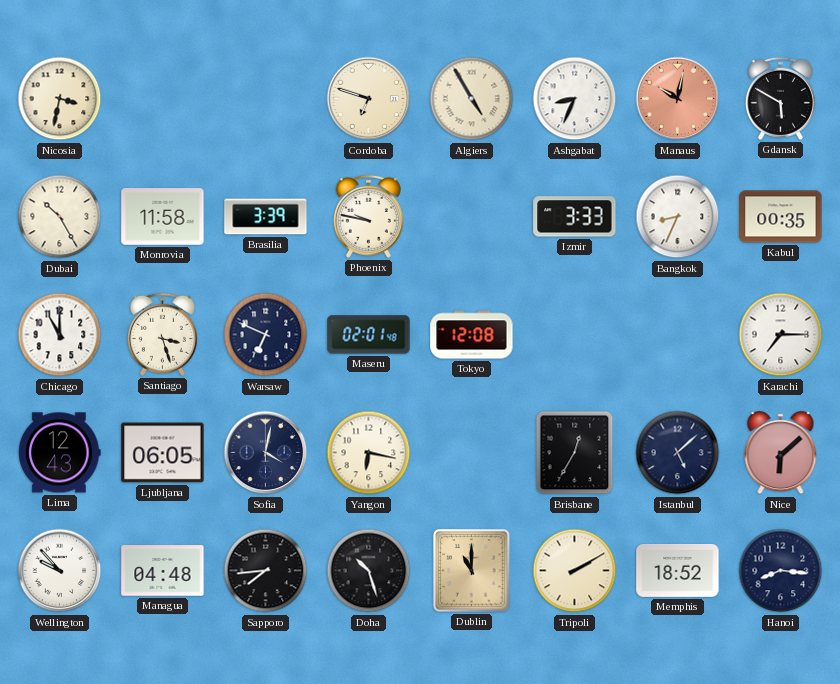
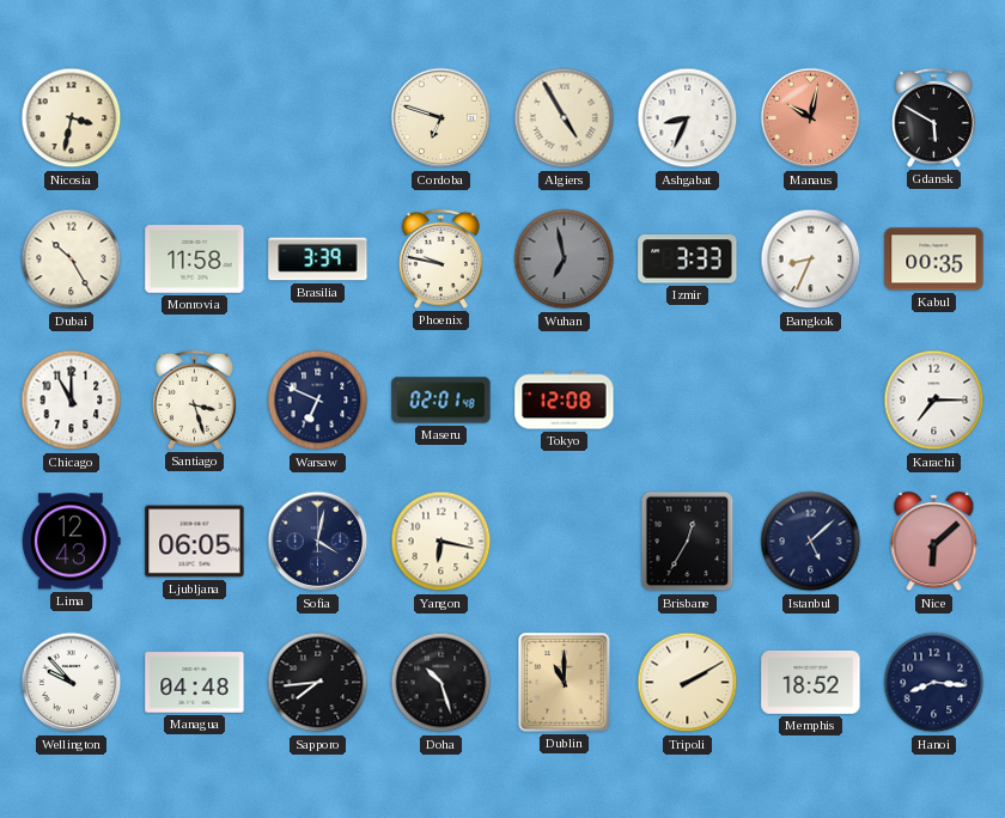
Wuhan: none -> 6:58
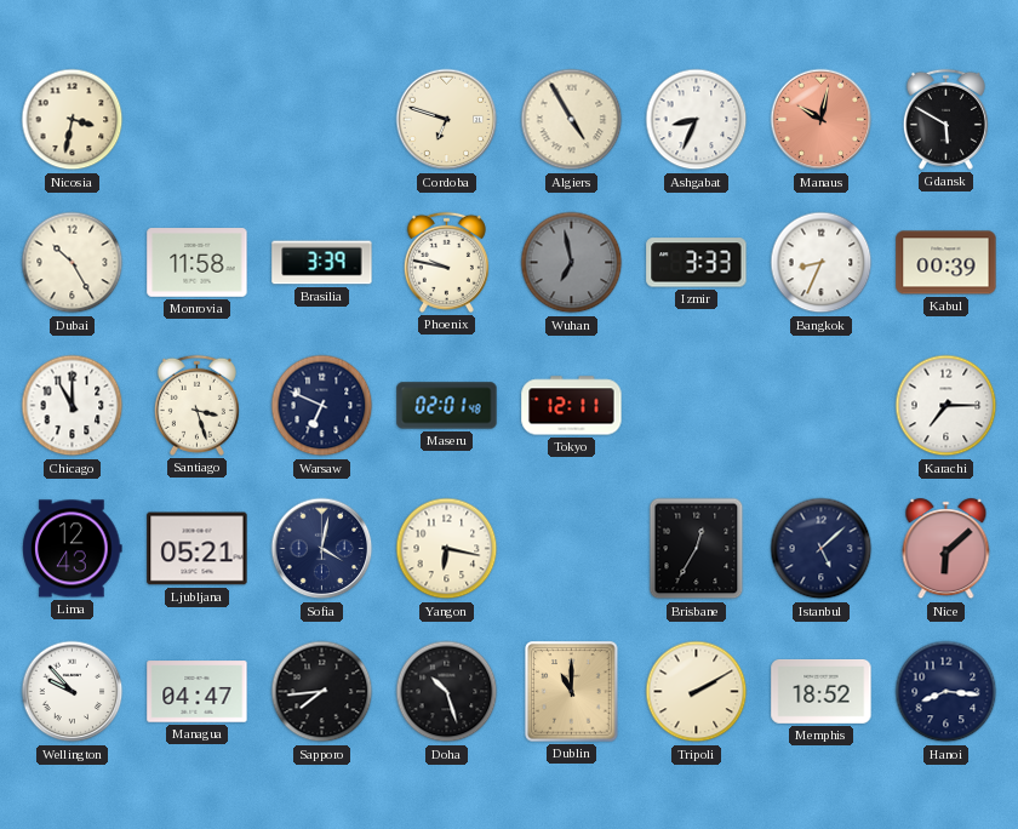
Kabul: 00:35 -> 00:39
Tokyo: 12:08 -> 12:11
Ljubljana: 06:05 -> 05:21
Managua: 04:48 -> 04:47
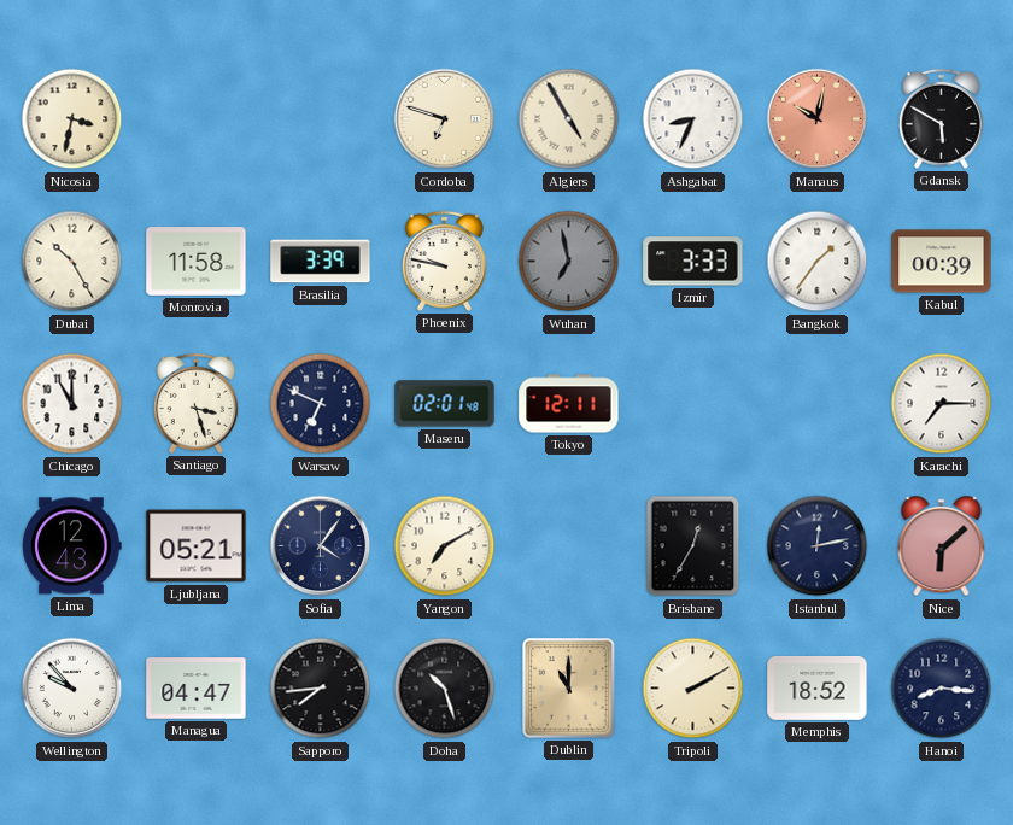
Bangkok: 8:34 -> 1:36
Sofia: 4:02 -> 4:06
Yangon: 6:17 -> 7:10
Istanbul: 5:08 -> 12:13
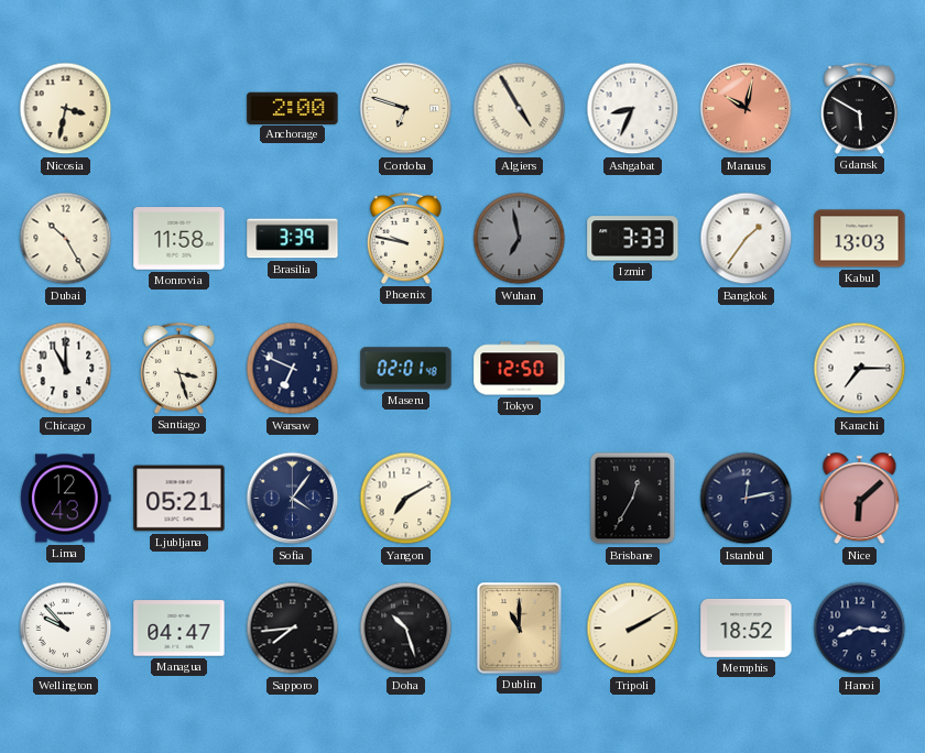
Anchorage: none -> 2:00
Kabul: 00:39 -> 13:03
Tokyo: 12:11 -> 12:50
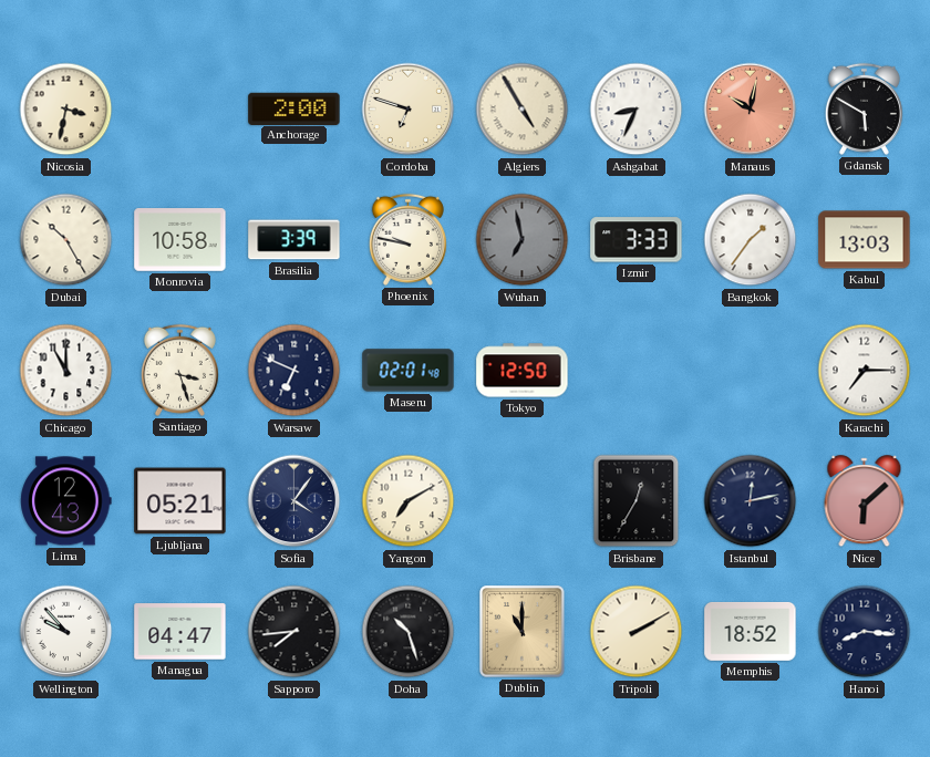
Monrovia: 11:58 -> 10:58
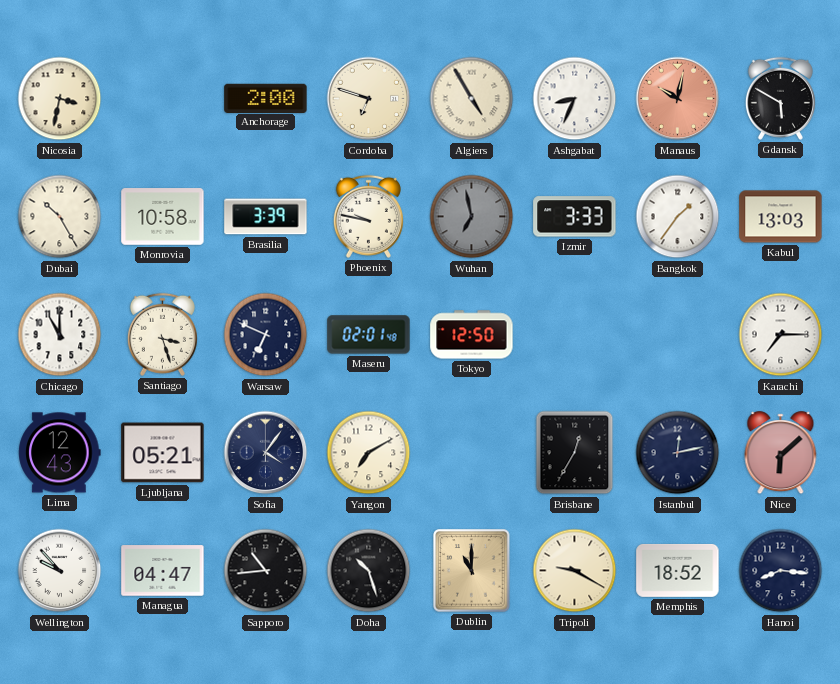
Sapporo: 7:44 -> 10:44
Tripoli: 2:10 -> 9:20
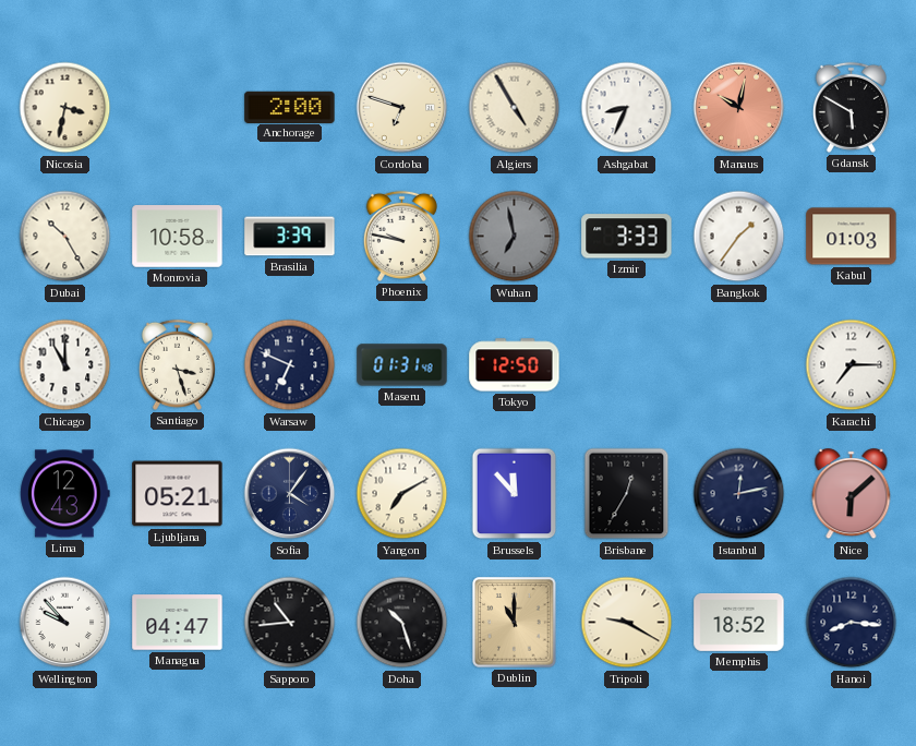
Kabul: 13:03 -> 01:03
Maseru: 02:01 -> 01:31
Brussels: none -> 11:53
